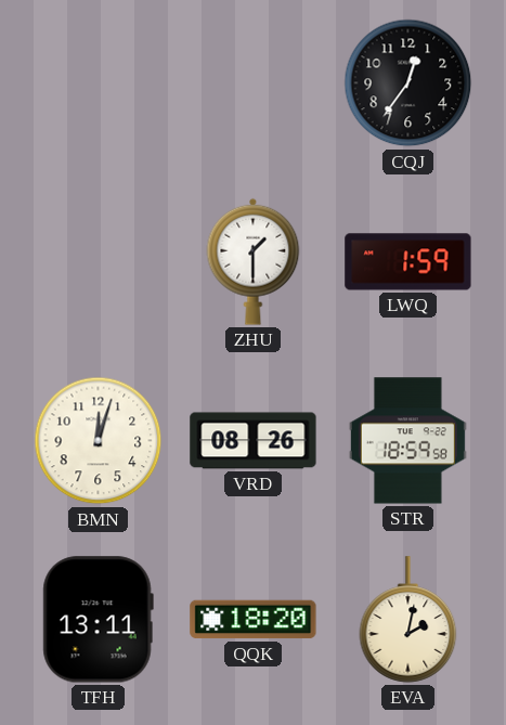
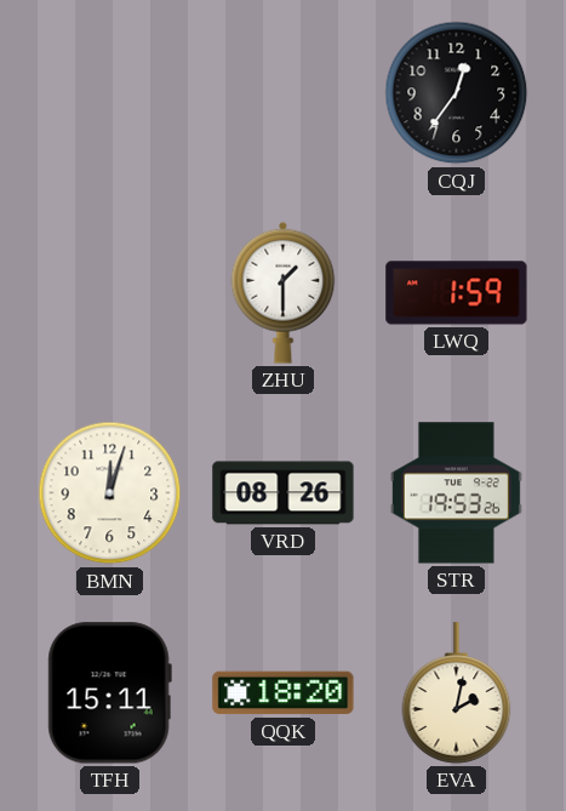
STR: 18:59 -> 19:53
TFH: 13:11 -> 15:11
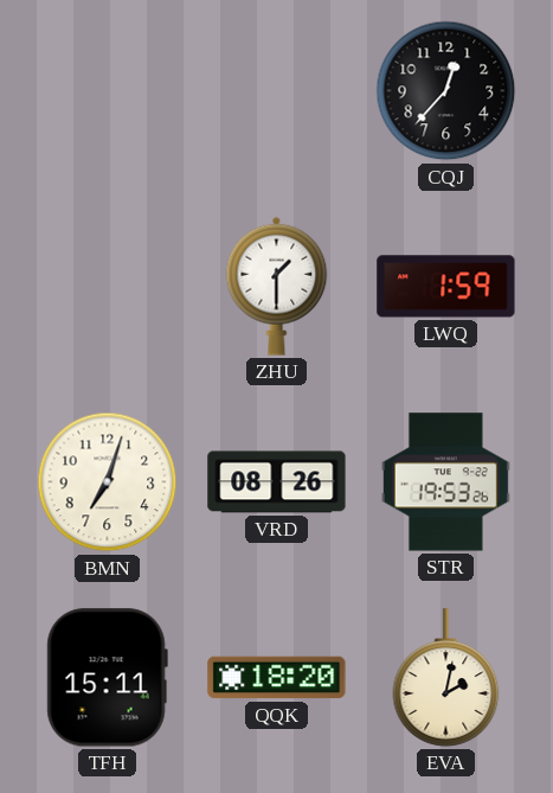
CQJ: 12:36 -> 12:37
BMN: 12:03 -> 7:03
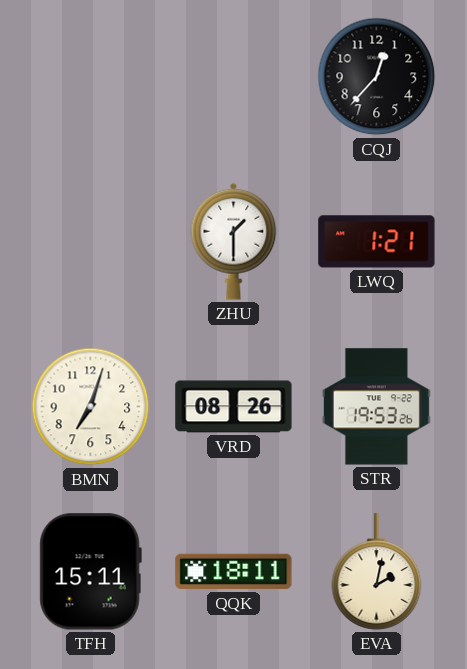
LWQ: 1:59 -> 1:21
QQK: 18:20 -> 18:11
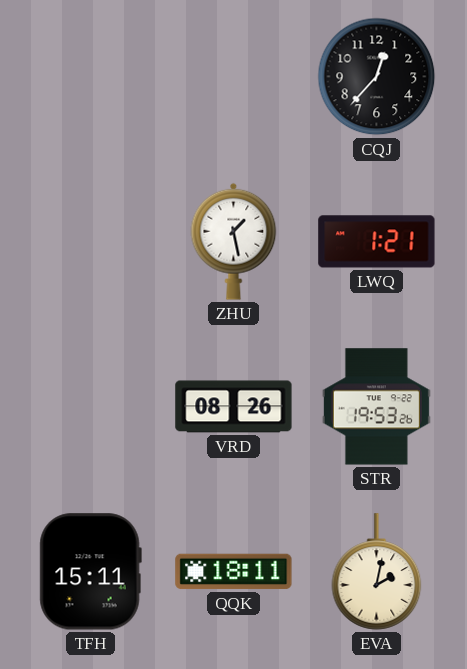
ZHU: 1:30 -> 1:28
BMN: 7:03 -> none
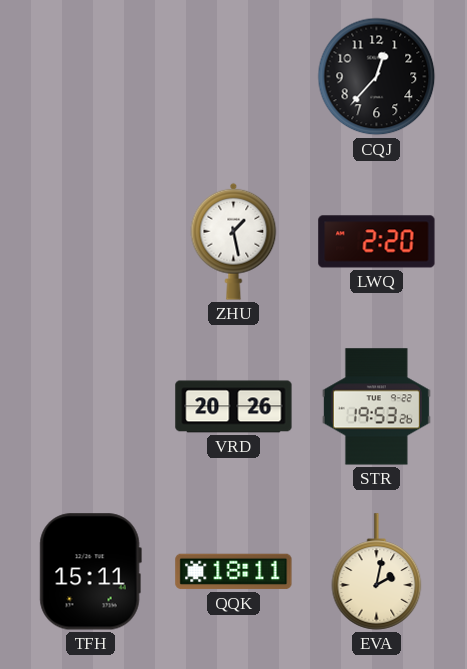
LWQ: 1:21 -> 2:20
VRD: 08:26 -> 20:26
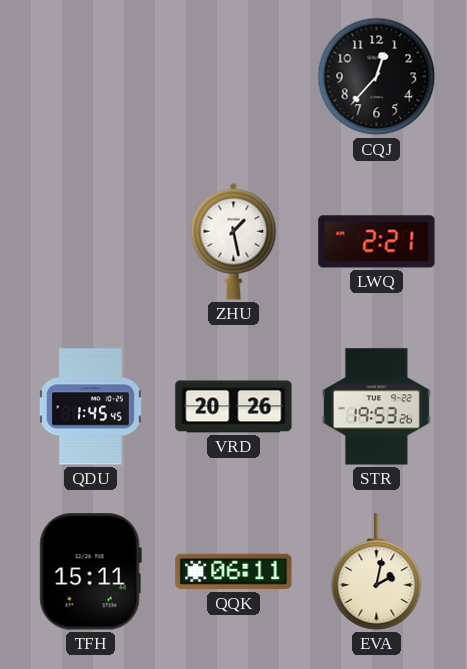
LWQ: 2:20 -> 2:21
QDU: none -> 1:45
QQK: 18:11 -> 06:11
